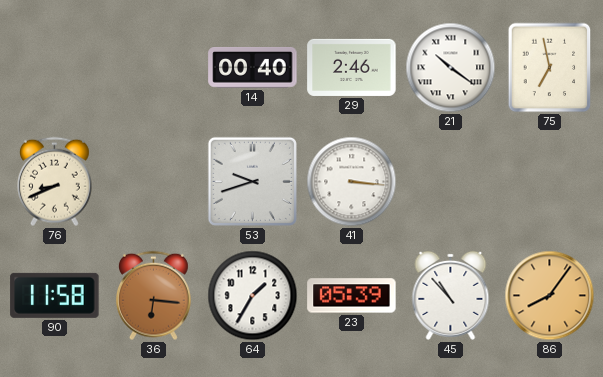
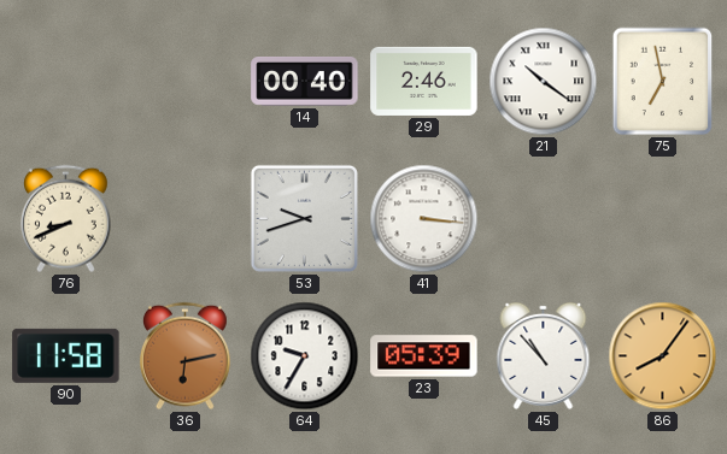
36: 6:16 -> 6:13
64: 1:35 -> 9:35
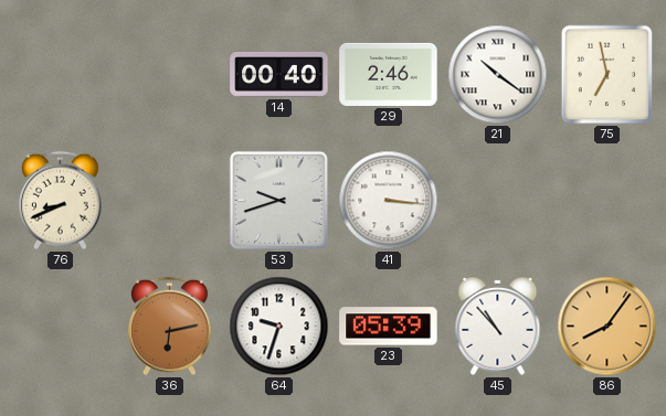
90: 11:58 -> none
64: 9:35 -> 9:33
